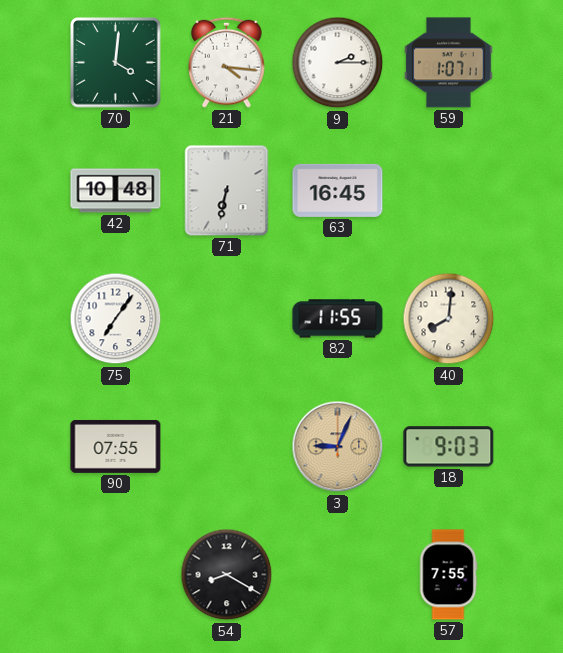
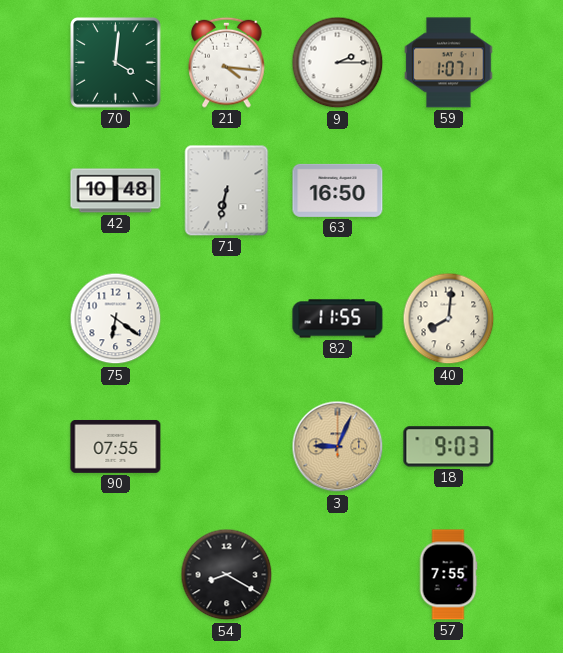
63: 16:45 -> 16:50
75: 7:06 -> 6:21
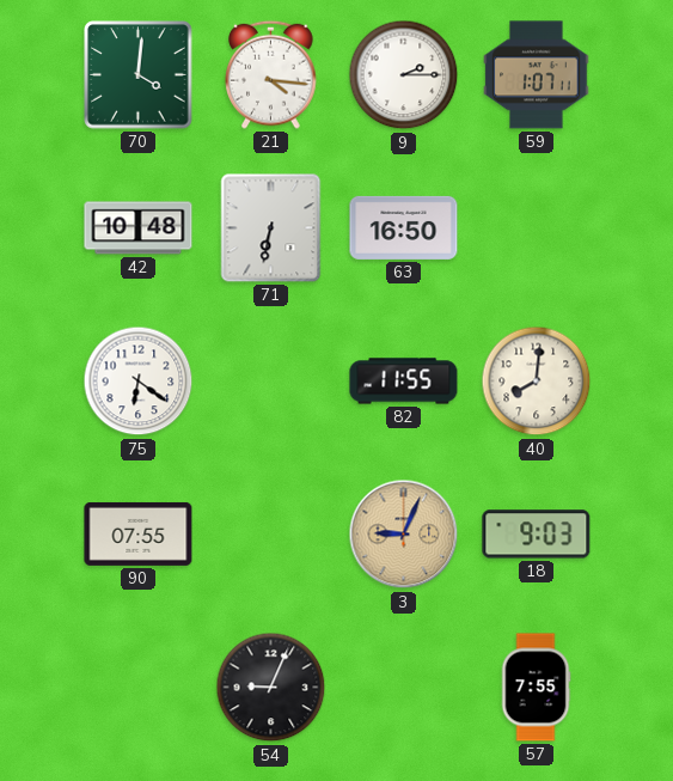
54: 8:20 -> 9:04
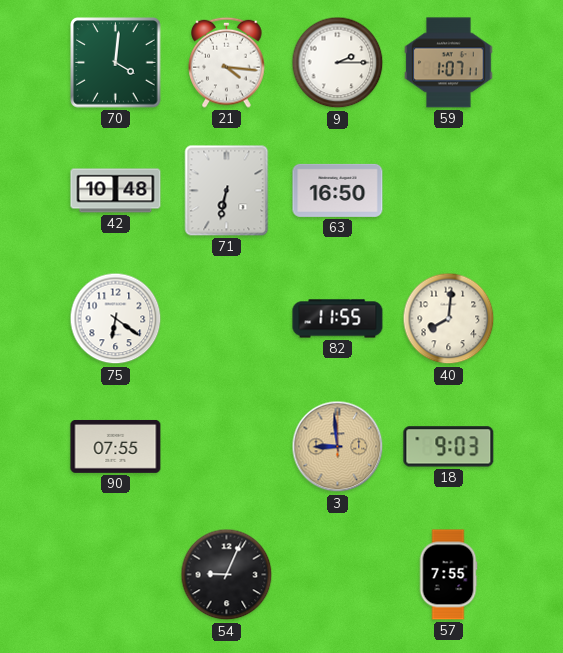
3: 9:04 -> 8:59
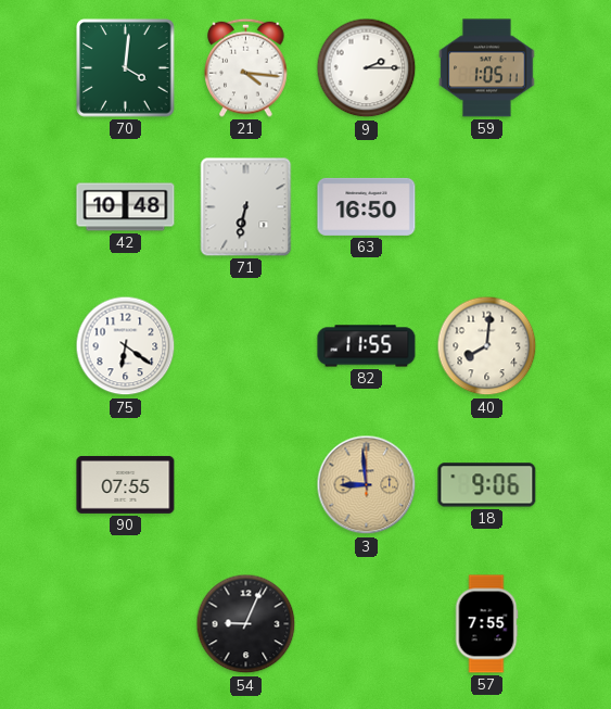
59: 1:07 -> 1:05
18: 9:03 -> 9:06
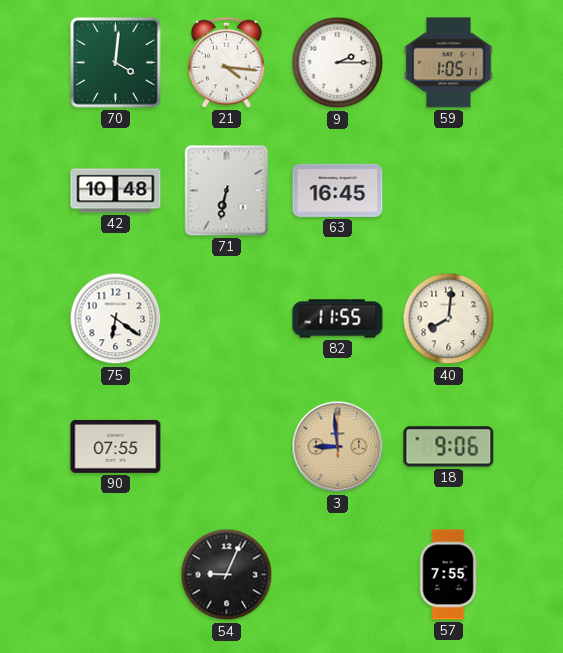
63: 16:50 -> 16:45
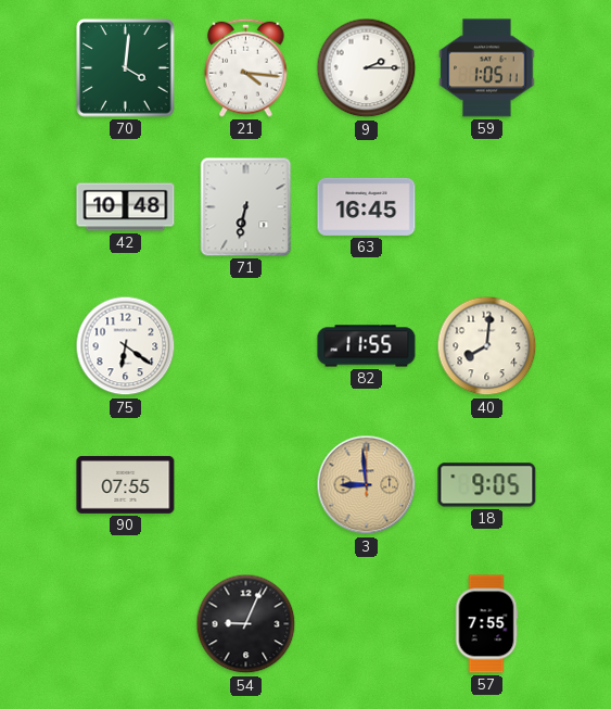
18: 9:06 -> 9:05
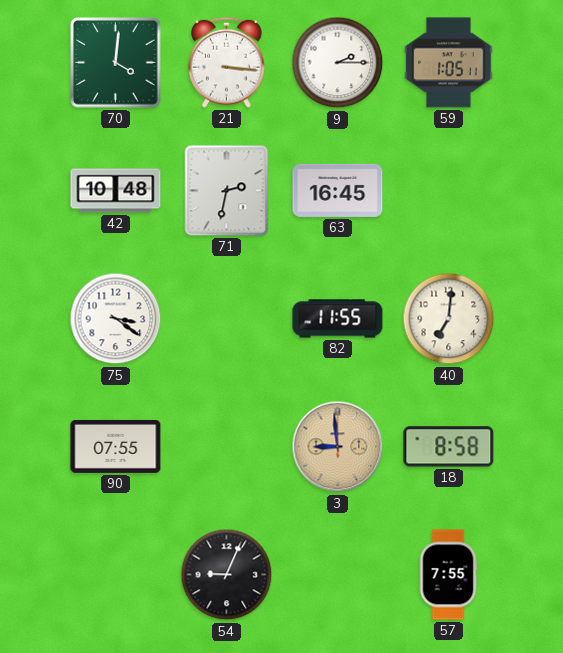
21: 4:16 -> 3:16
71: 6:32 -> 2:32
75: 6:21 -> 3:21
40: 8:01 -> 7:01
18: 9:05 -> 8:58
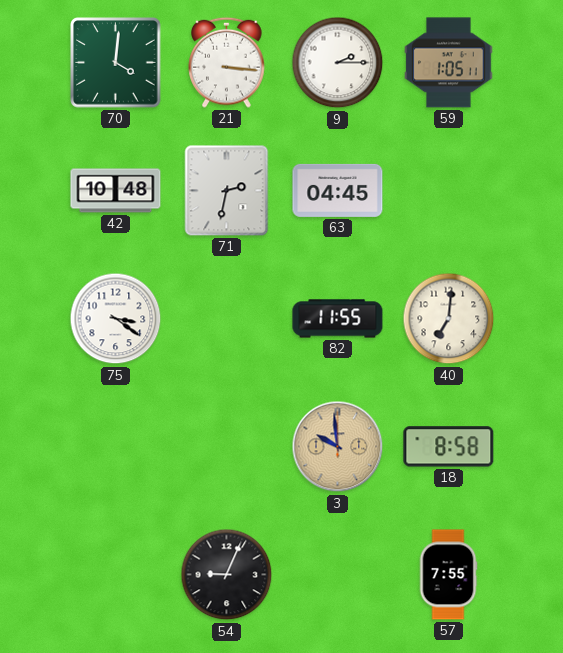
63: 16:45 -> 04:45
90: 07:55 -> none
3: 8:59 -> 9:59
